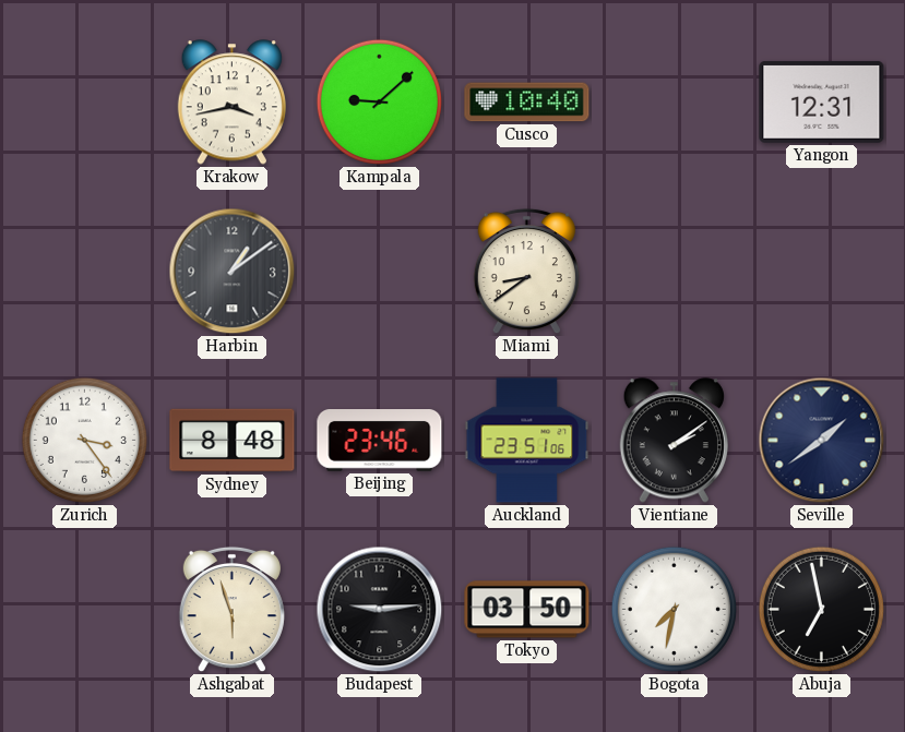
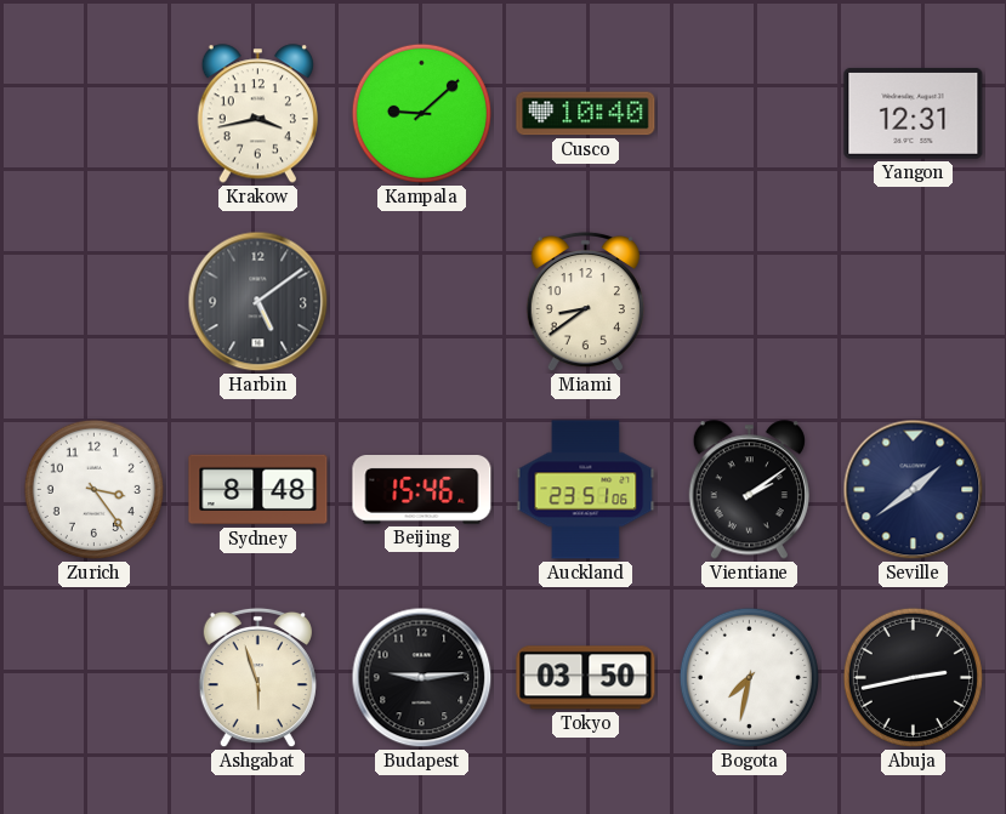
Harbin: 1:09 -> 5:09
Beijing: 23:46 -> 15:46
Abuja: 6:58 -> 2:43
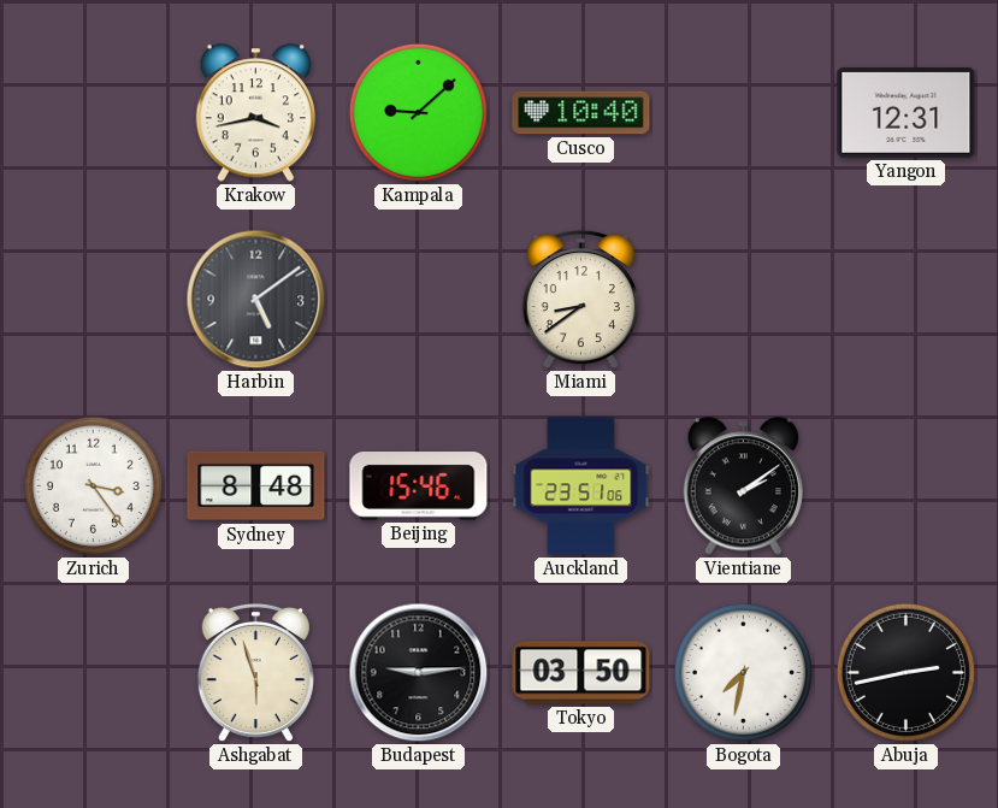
Seville: 1:39 -> none
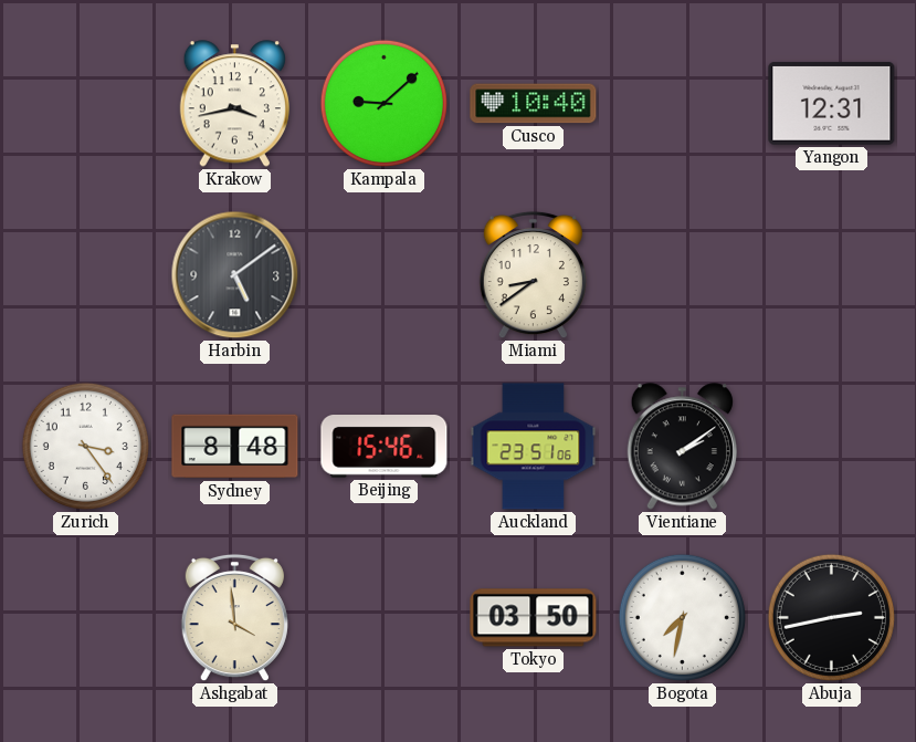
Ashgabat: 5:57 -> 3:59
Budapest: 9:14 -> none
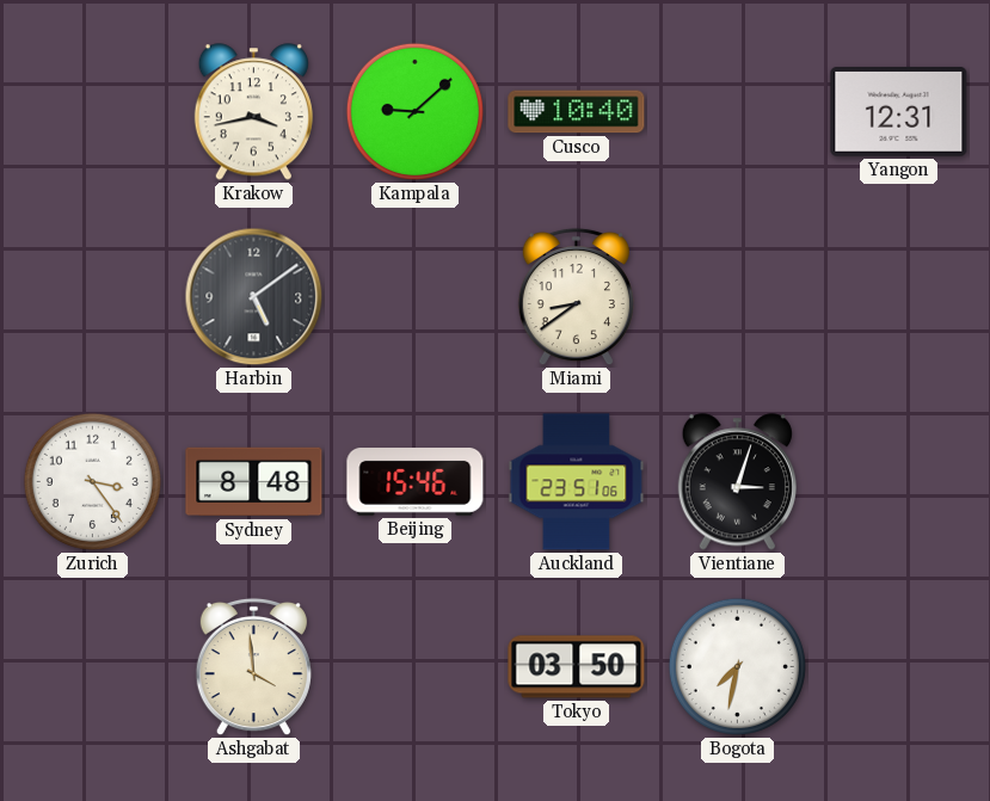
Vientiane: 2:09 -> 3:03
Abuja: 2:43 -> none
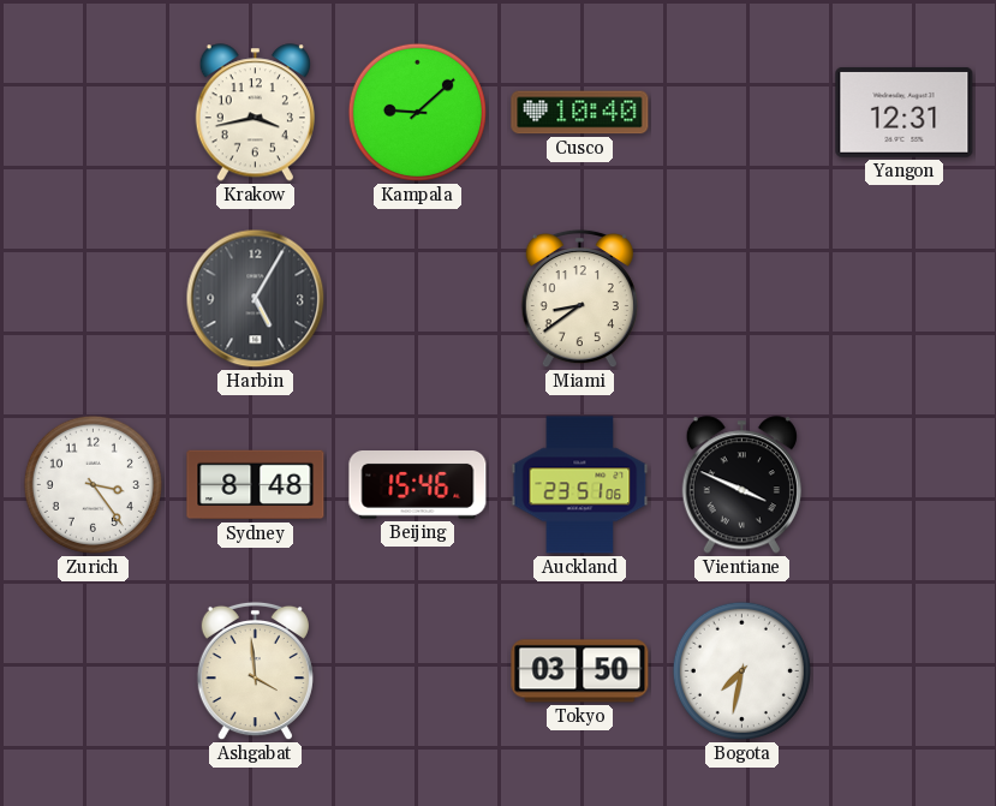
Harbin: 5:09 -> 5:05
Vientiane: 3:03 -> 3:49
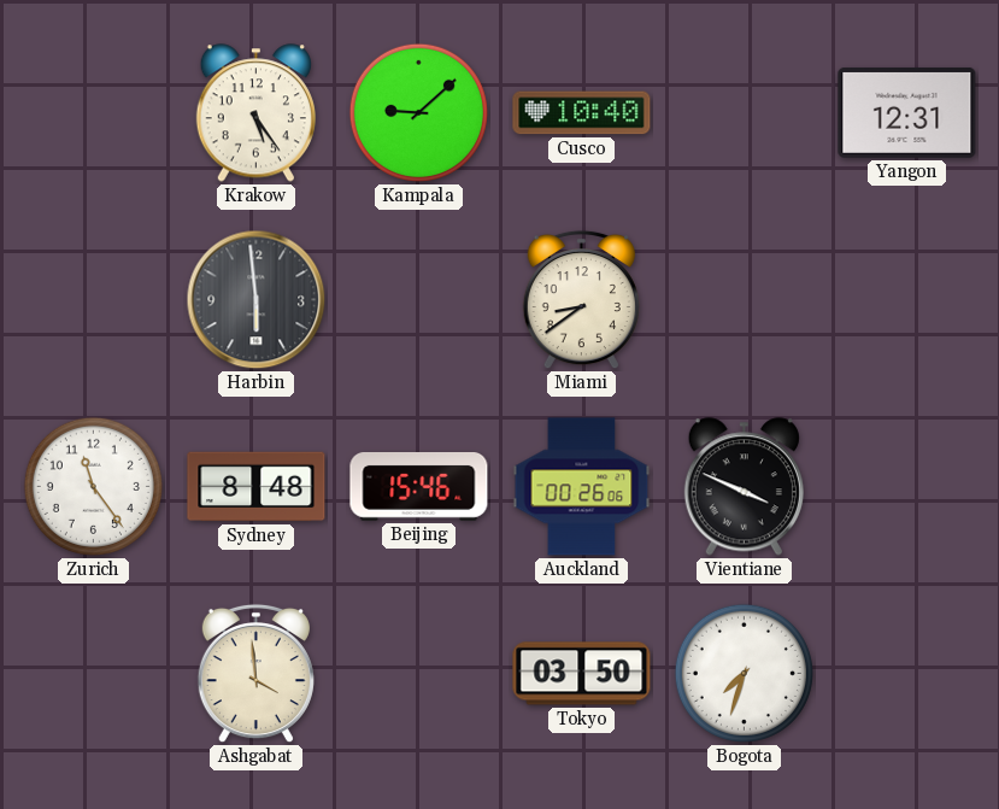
Krakow: 3:43 -> 5:24
Harbin: 5:05 -> 5:59
Zurich: 3:24 -> 11:24
Auckland: 23:51 -> 00:26
Bogota: 7:32 -> 7:33
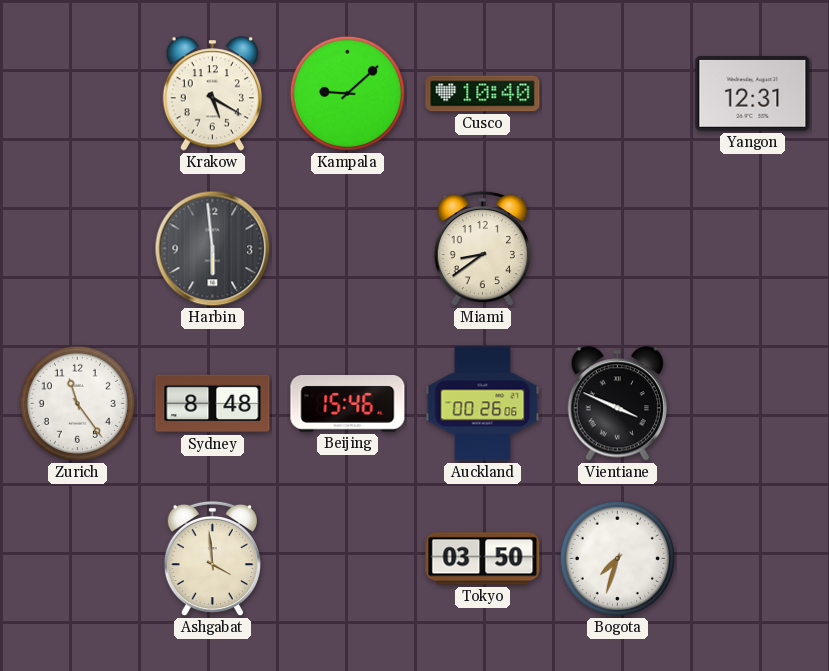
Krakow: 5:24 -> 5:20
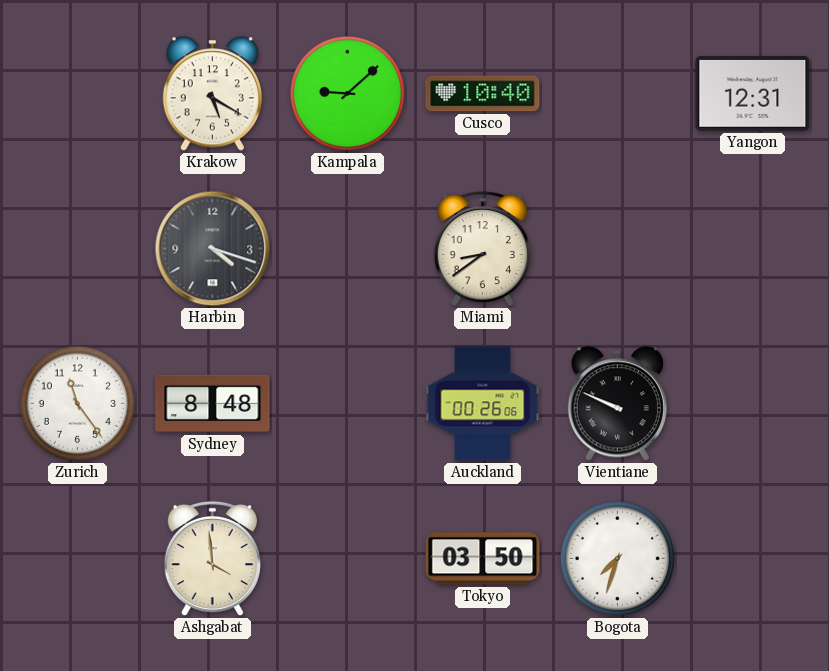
Harbin: 5:59 -> 4:18
Beijing: 15:46 -> none
Vientiane: 3:49 -> 9:49
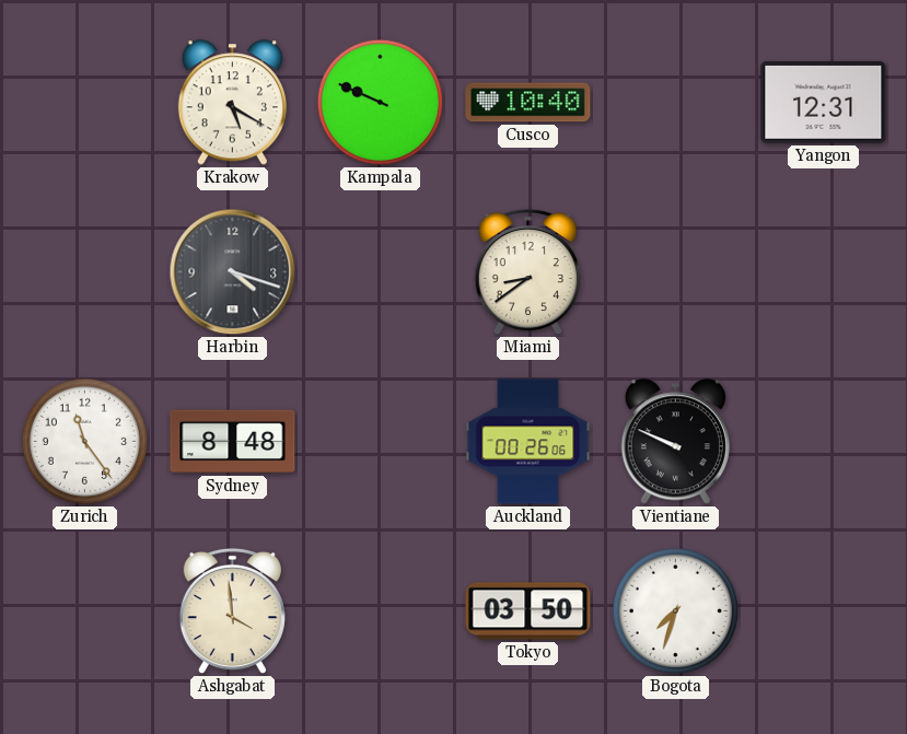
Kampala: 9:08 -> 9:49
